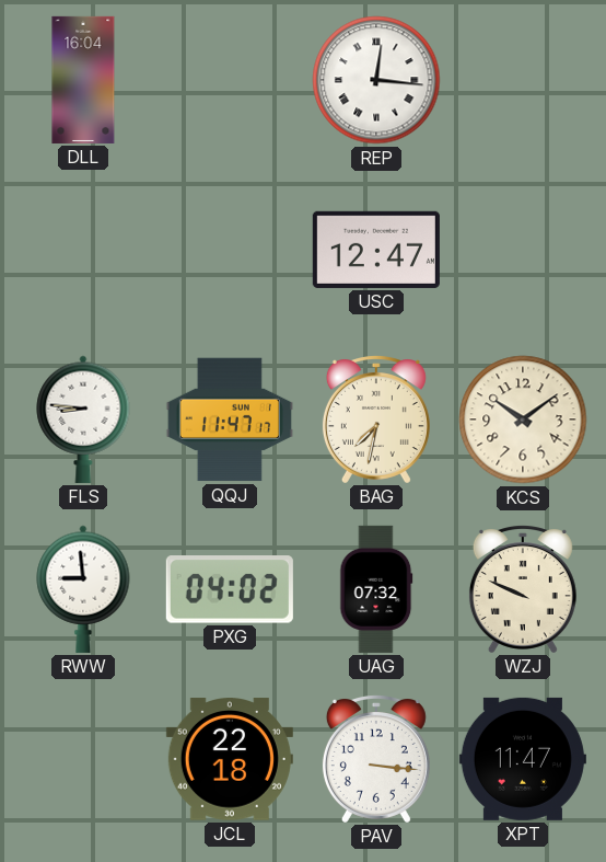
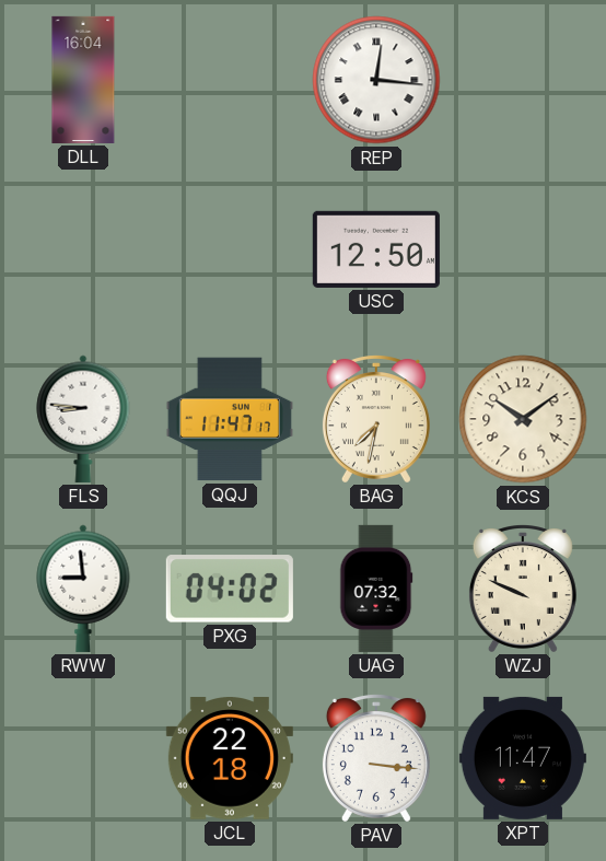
USC: 12:47 -> 12:50
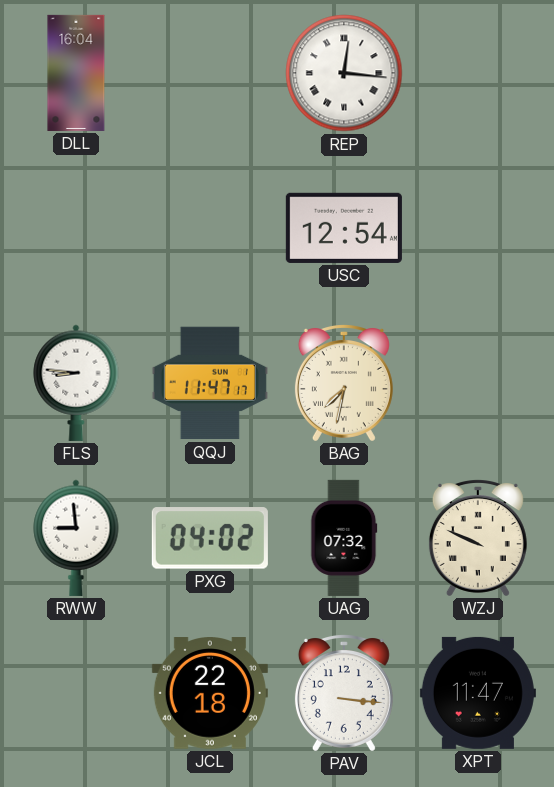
USC: 12:50 -> 12:54
KCS: 10:09 -> none
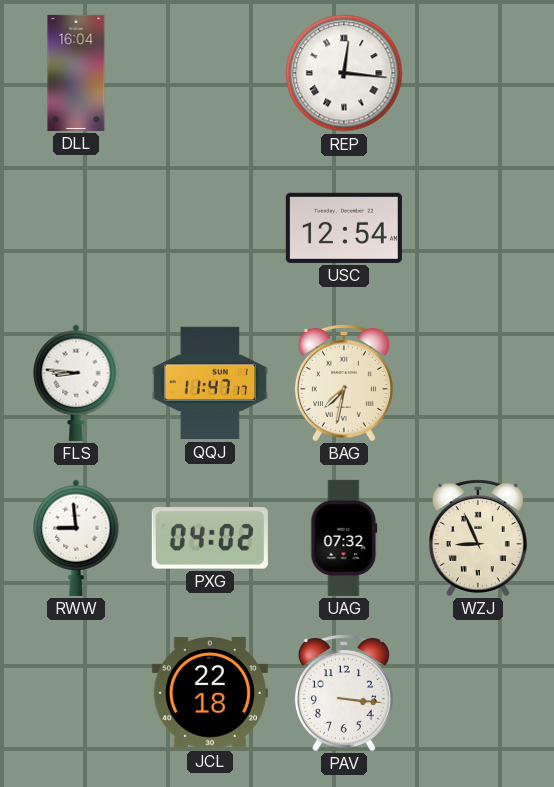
WZJ: 9:49 -> 8:56
XPT: 11:47 -> none
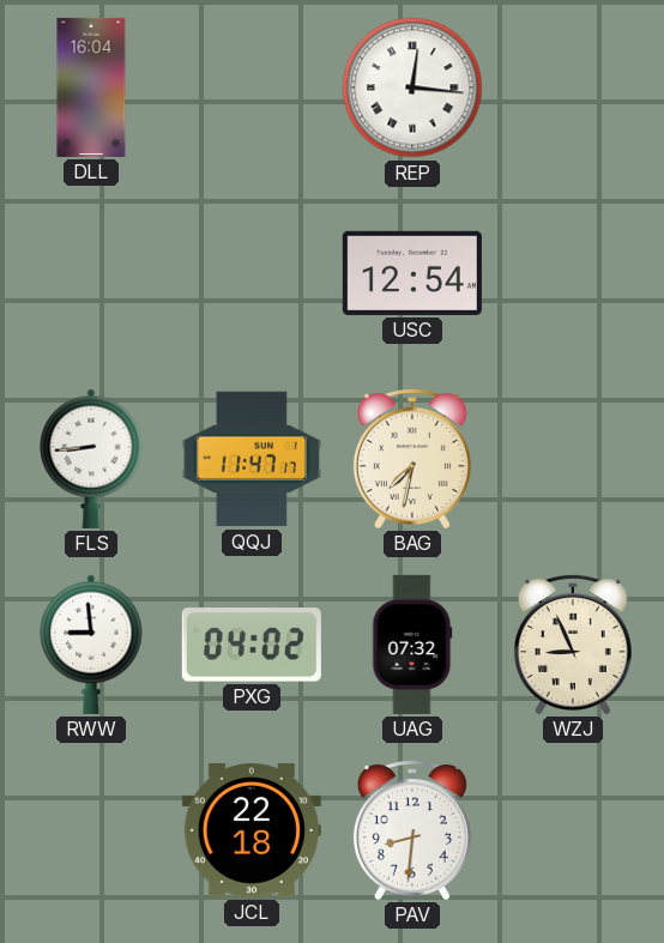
FLS: 8:46 -> 8:44
PAV: 3:16 -> 8:31
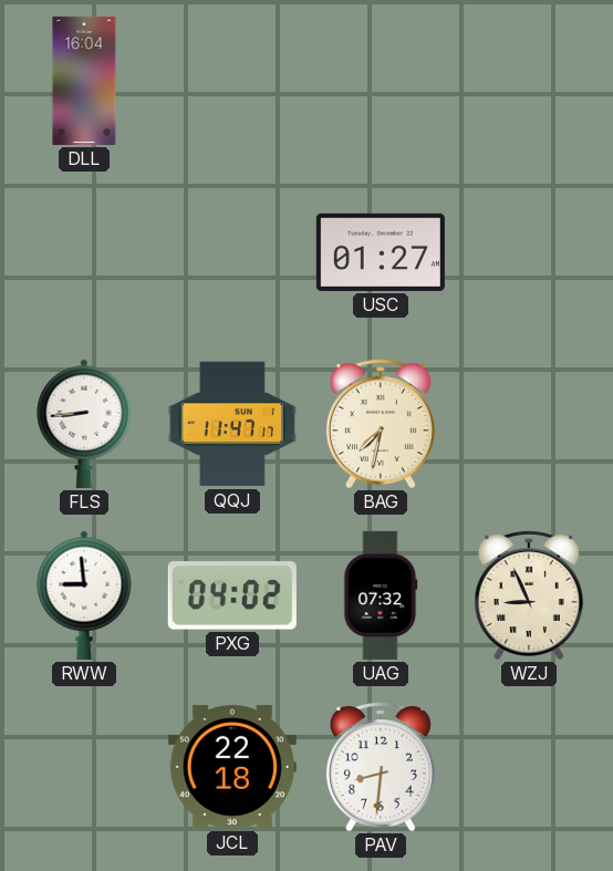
REP: 12:16 -> none
USC: 12:54 -> 01:27
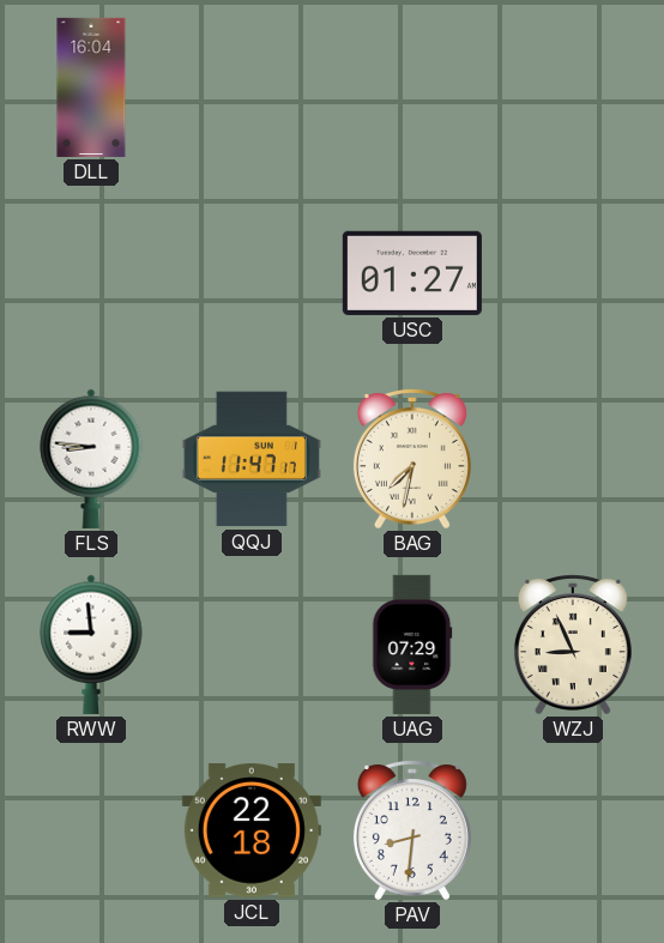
FLS: 8:44 -> 8:46
PXG: 04:02 -> none
UAG: 07:32 -> 07:29
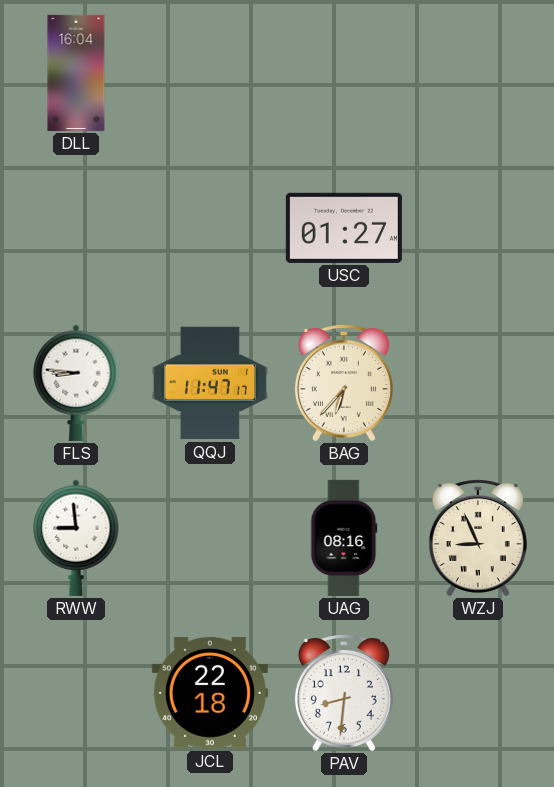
BAG: 7:32 -> 6:37
UAG: 07:29 -> 08:16
